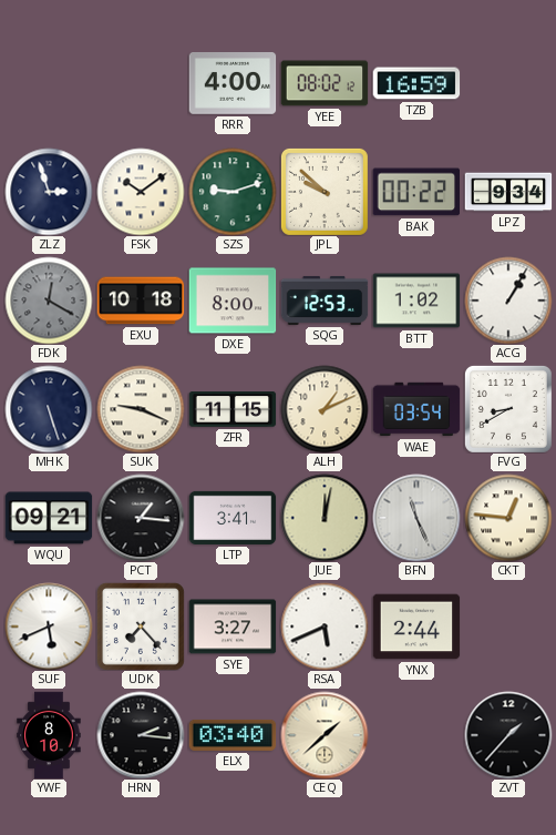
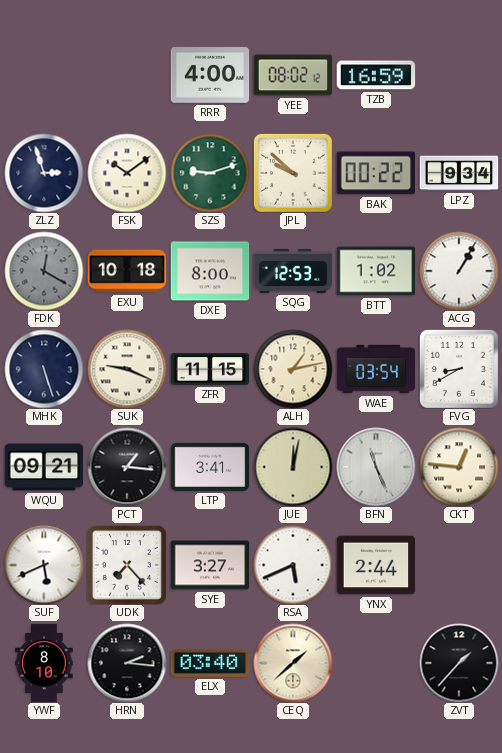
ALH: 1:11 -> 1:13
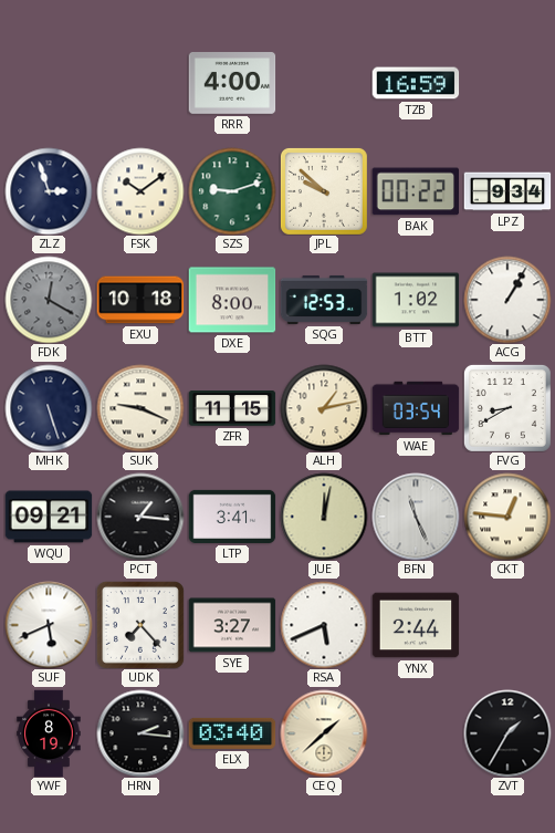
YEE: 08:02 -> none
YWF: 8:10 -> 8:19
ZVT: 1:37 -> 1:35
